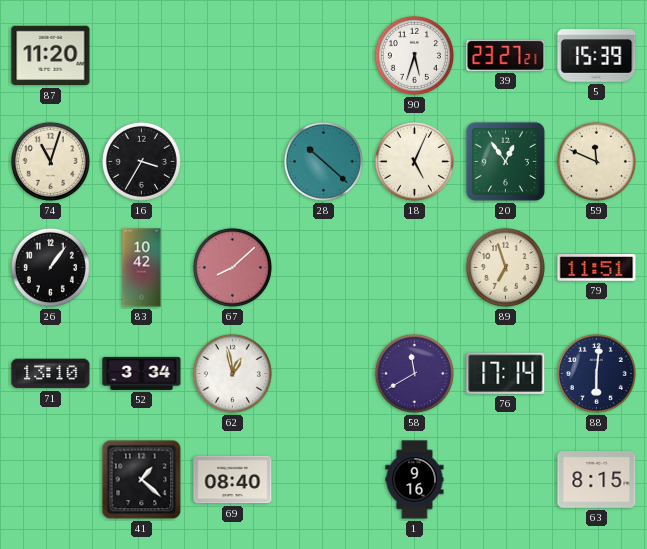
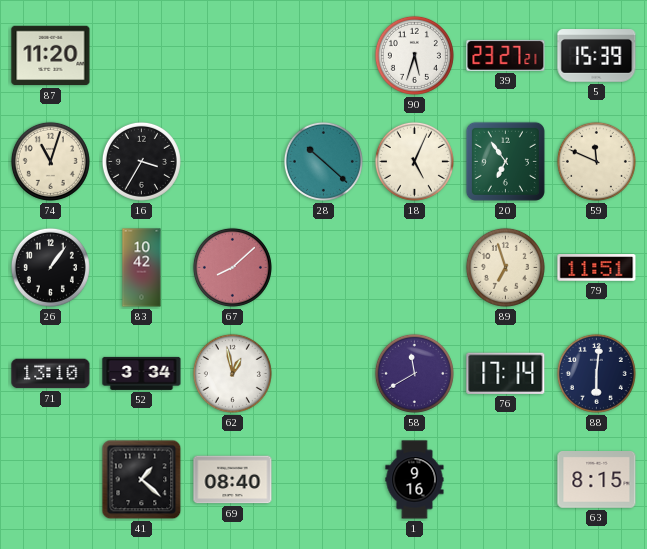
20: 12:54 -> 6:54
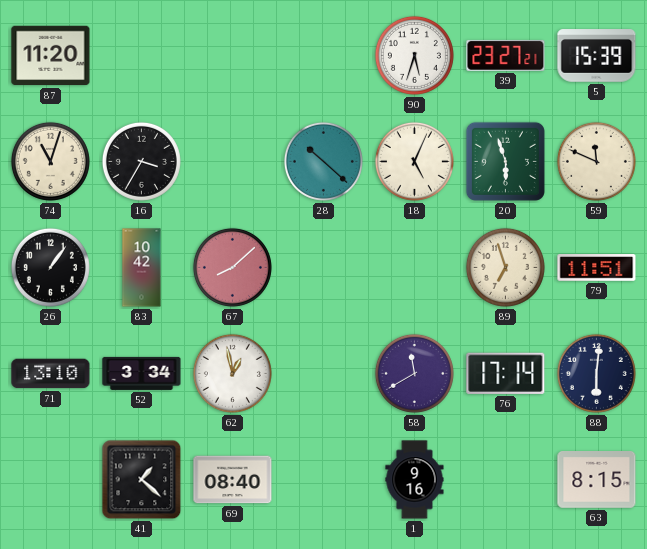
20: 6:54 -> 5:57
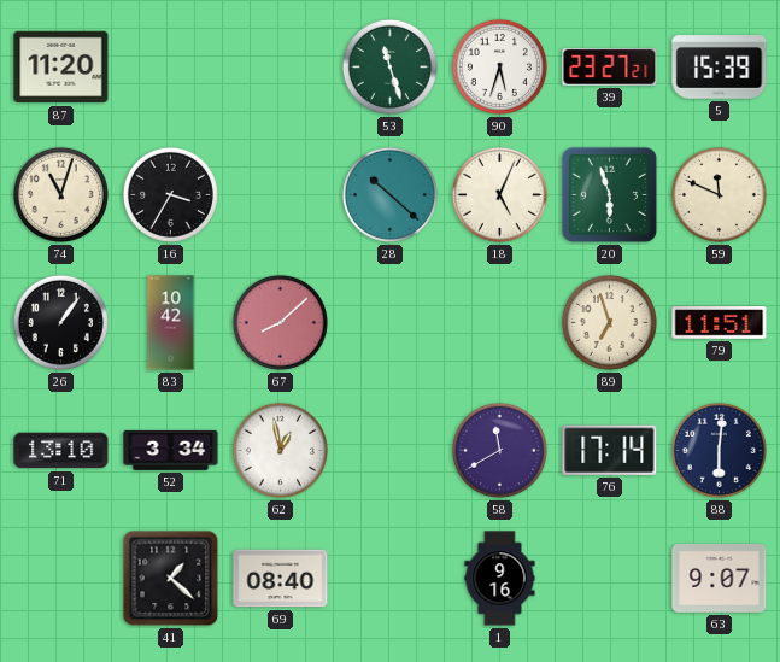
53: none -> 11:27
63: 8:15 -> 9:07
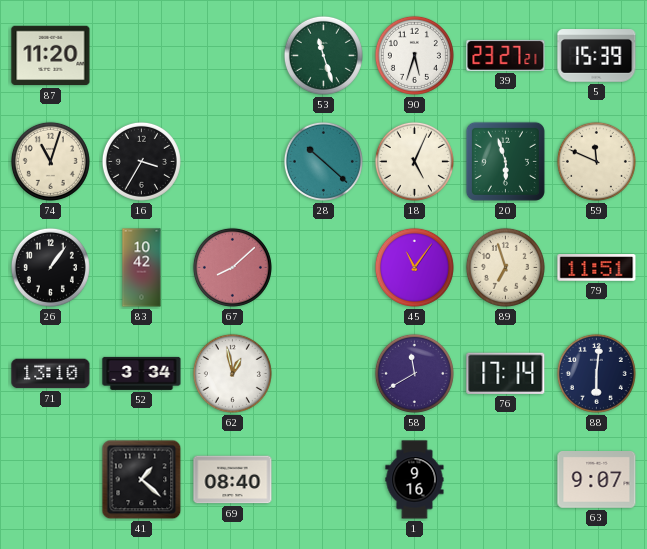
45: none -> 11:06
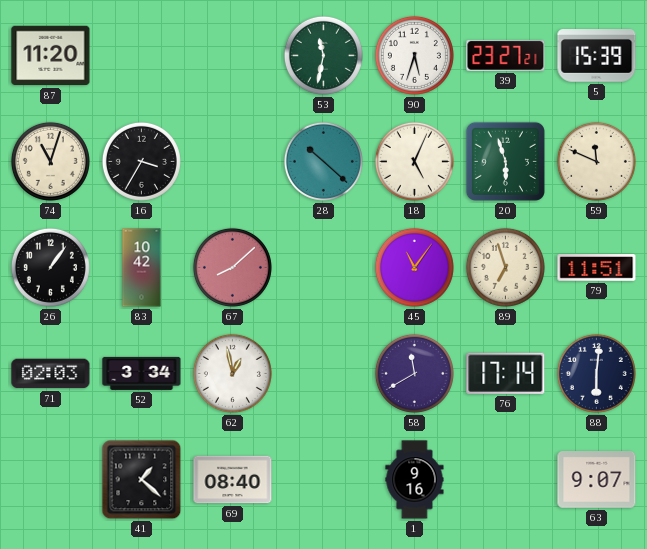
53: 11:27 -> 11:32
71: 13:10 -> 02:03
